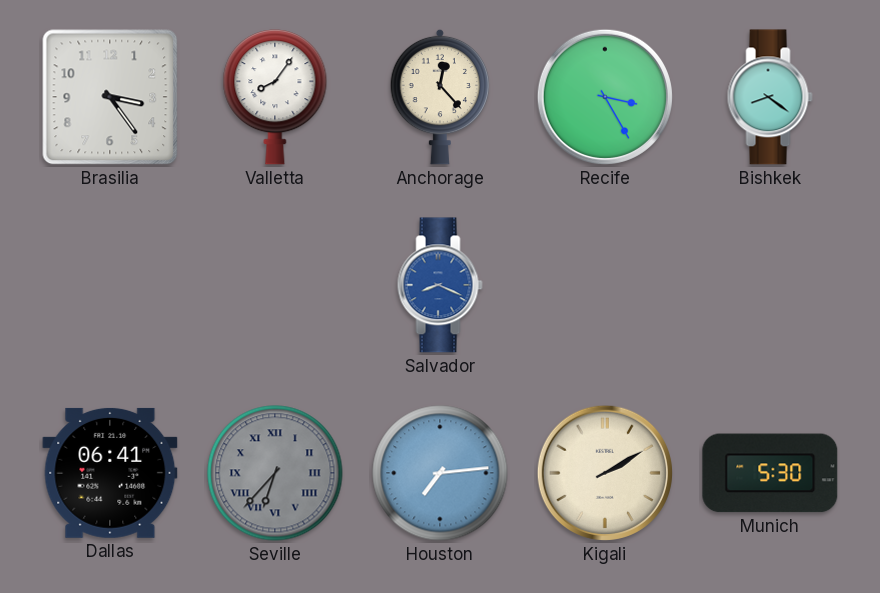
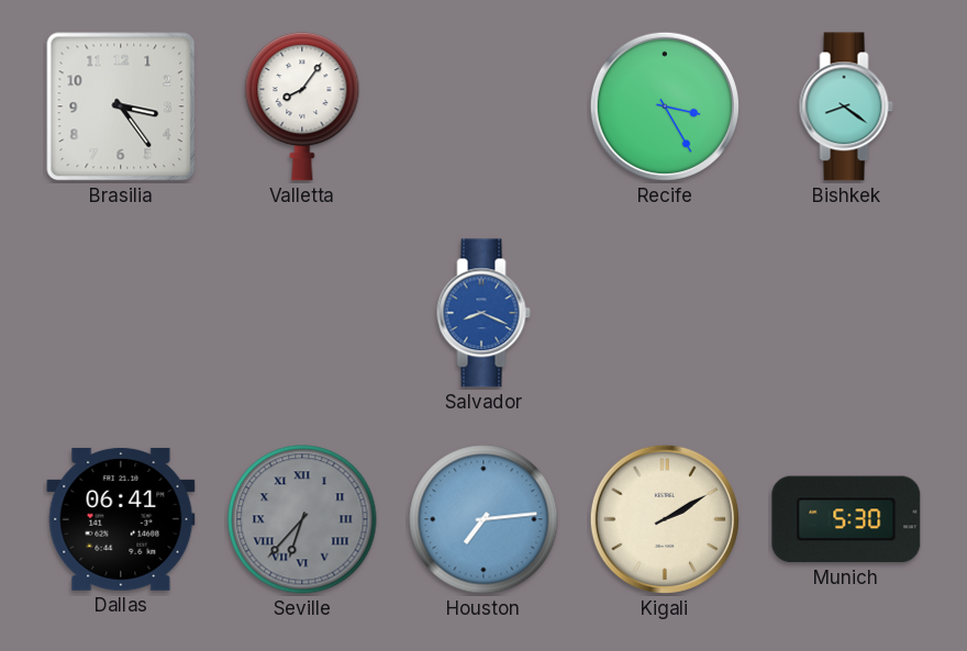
Anchorage: 12:23 -> none
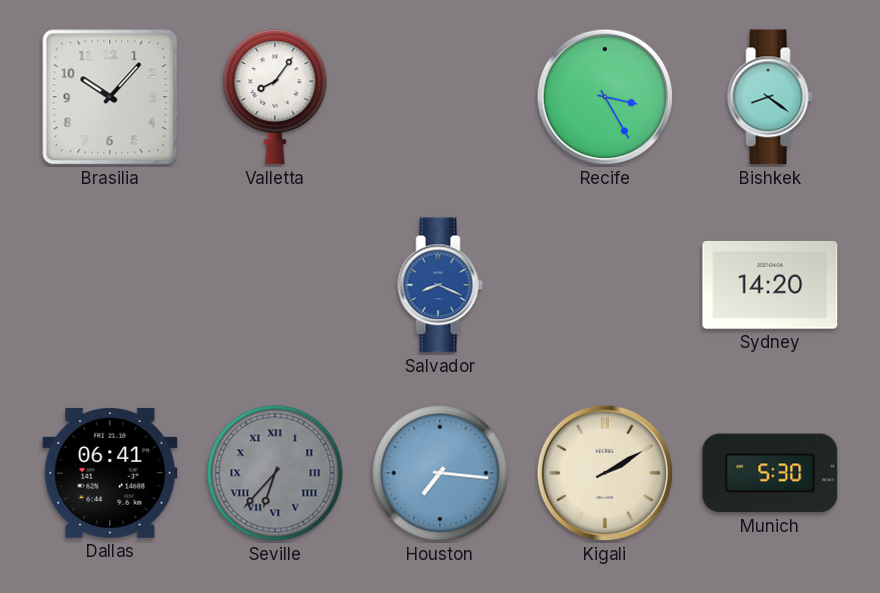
Brasilia: 3:24 -> 10:07
Sydney: none -> 14:20
Houston: 7:14 -> 7:16
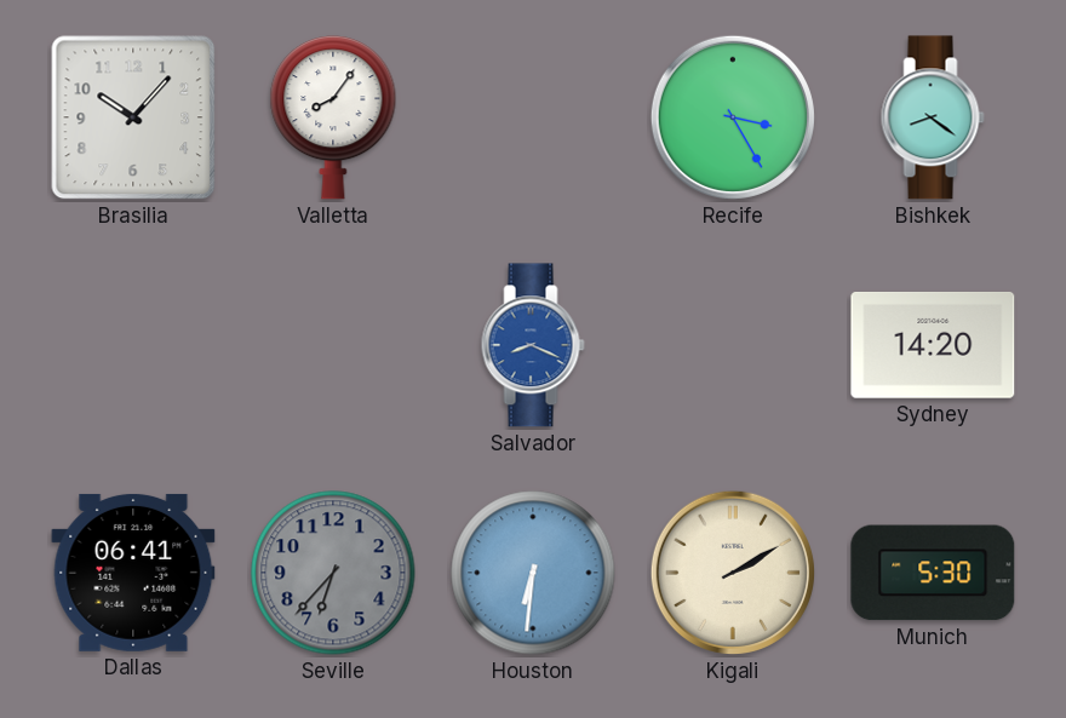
Seville numerals: Roman -> Arabic
Houston: 7:16 -> 6:31
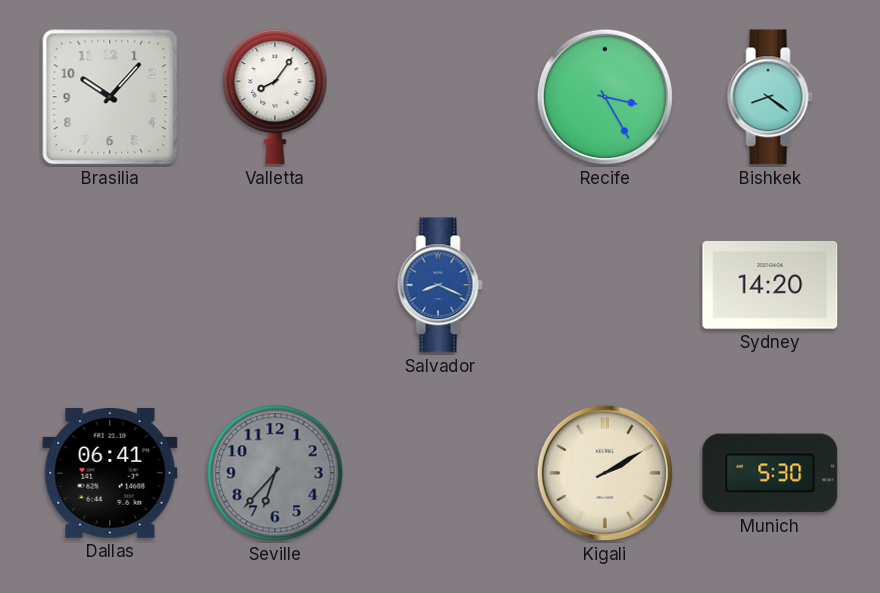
Houston: 6:31 -> none
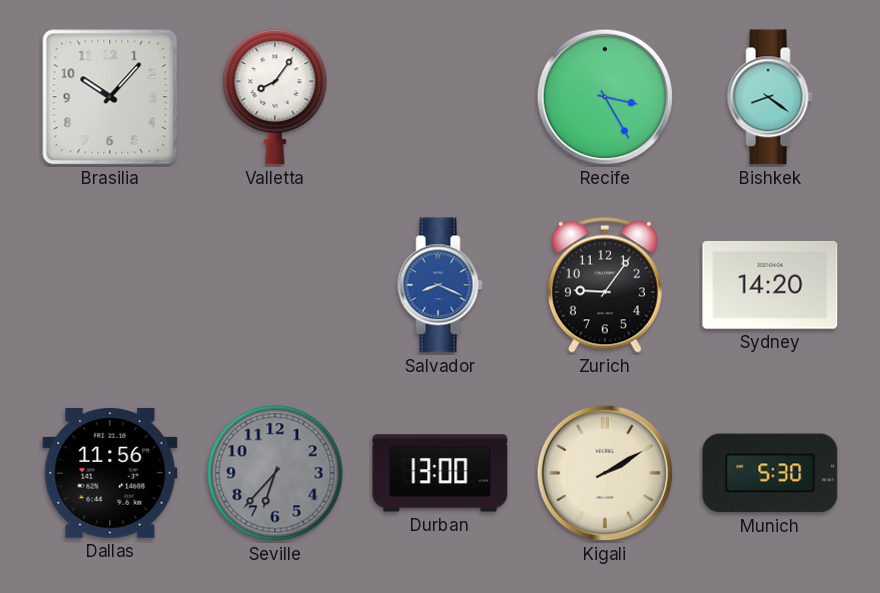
Zurich: none -> 9:06
Dallas: 06:41 -> 11:56
Durban: none -> 13:00
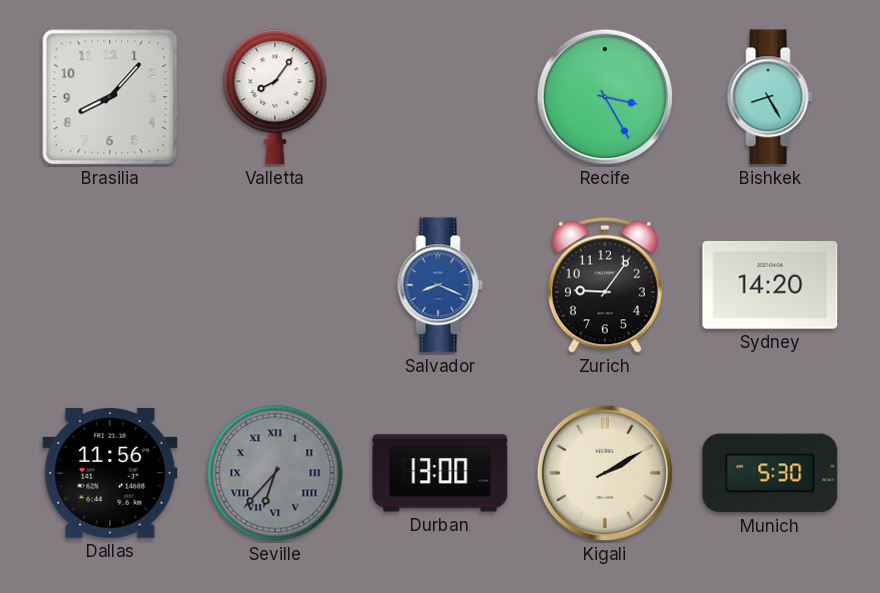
Brasilia: 10:07 -> 8:07
Bishkek: 8:21 -> 8:25
Seville numerals: Arabic -> Roman
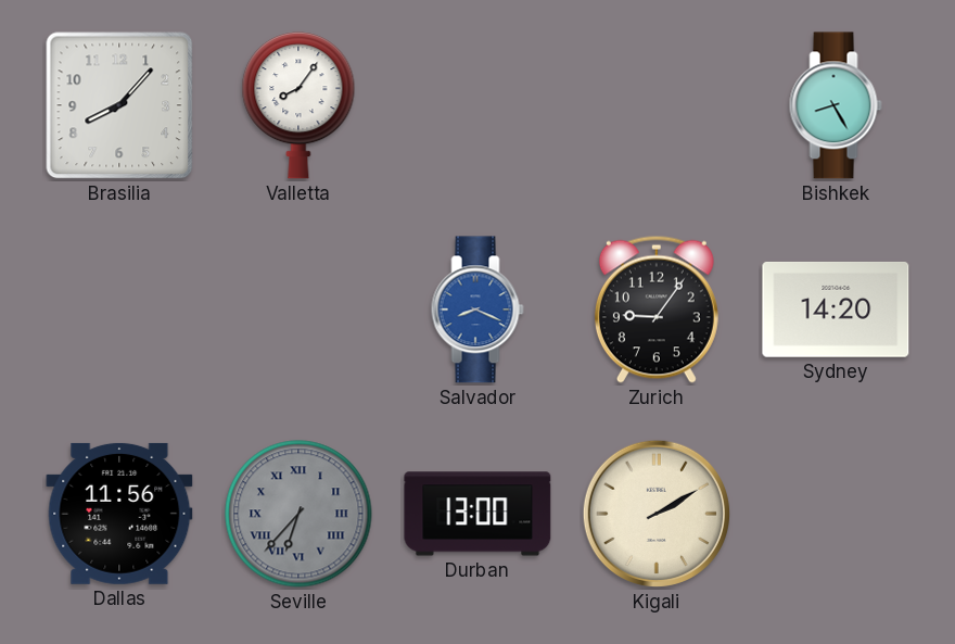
Recife: 3:25 -> none
Munich: 5:30 -> none
